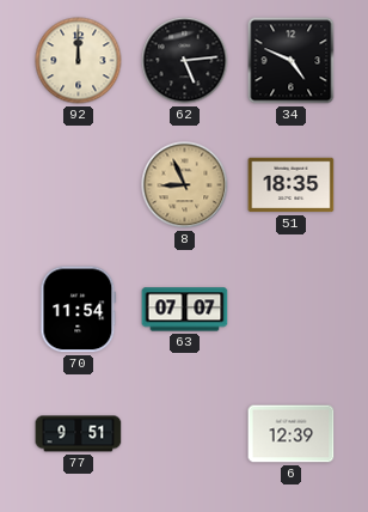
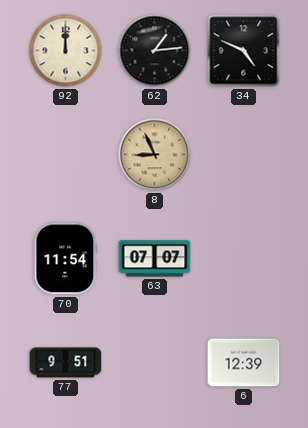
62: 5:14 -> 1:14
51: 18:35 -> none
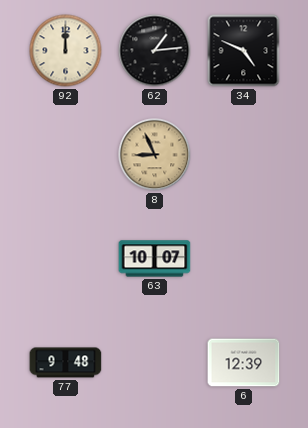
70: 11:54 -> none
63: 07:07 -> 10:07
77: 9:51 -> 9:48
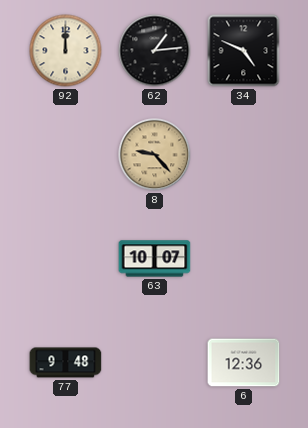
8: 8:56 -> 9:23
6: 12:39 -> 12:36
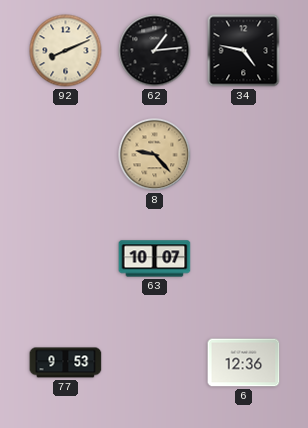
92: 12:00 -> 8:11
34: 4:49 -> 4:47
77: 9:48 -> 9:53
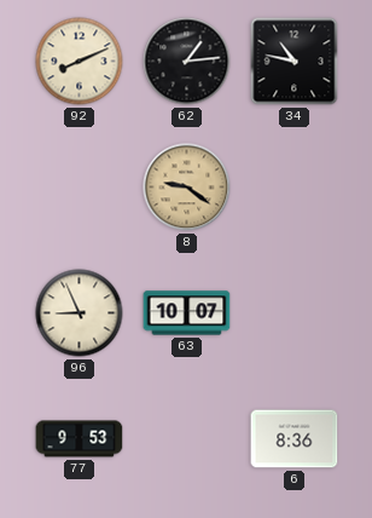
34: 4:47 -> 10:47
8: 9:23 -> 9:21
96: none -> 8:56
6: 12:36 -> 8:36
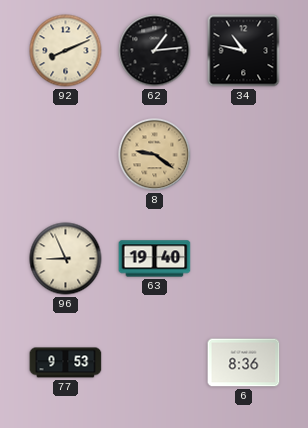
63: 10:07 -> 19:40
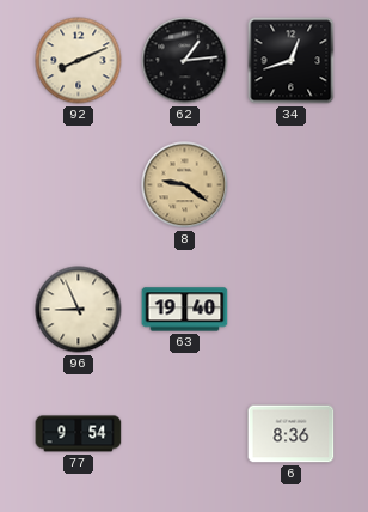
34: 10:47 -> 12:42
77: 9:53 -> 9:54
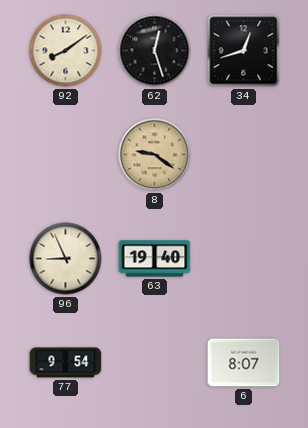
92: 8:11 -> 8:09
62: 1:14 -> 12:27
6: 8:36 -> 8:07
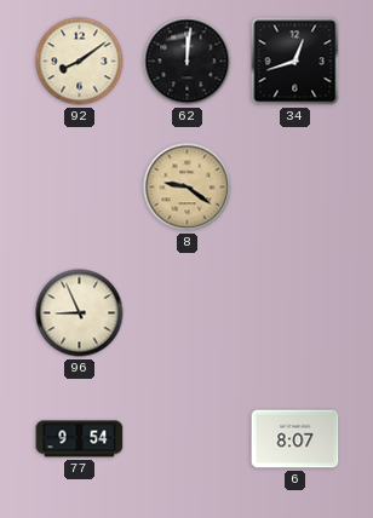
62: 12:27 -> 12:01
63: 19:40 -> none
